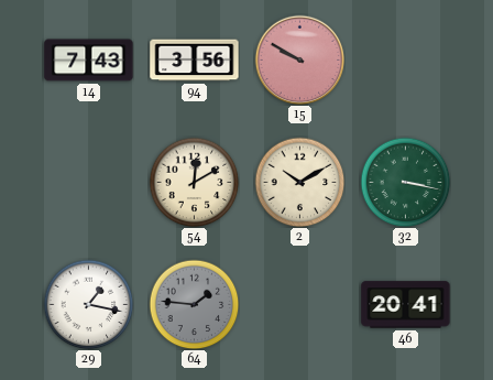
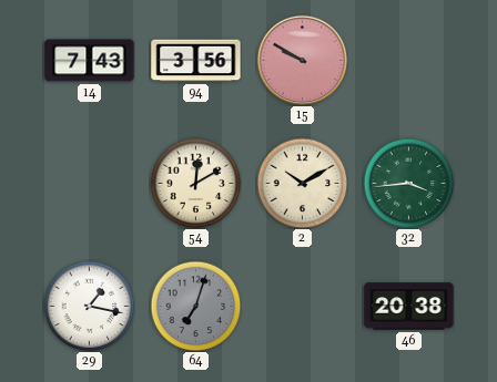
32: 3:17 -> 3:44
64: 1:46 -> 7:03
46: 20:41 -> 20:38
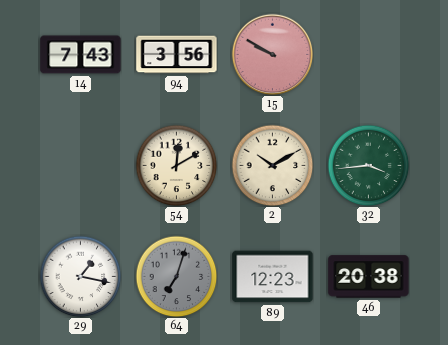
89: none -> 12:23
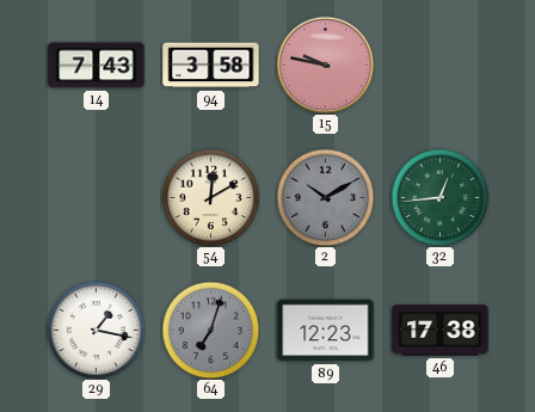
94: 3:56 -> 3:58
15: 9:50 -> 9:47
2 dial: cream -> grey
32: 3:44 -> 12:44
46: 20:38 -> 17:38
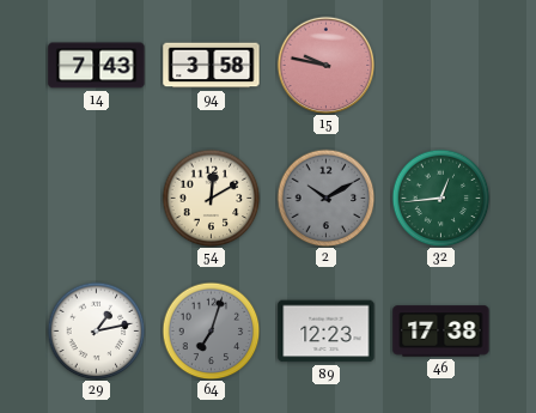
29: 1:17 -> 1:13
